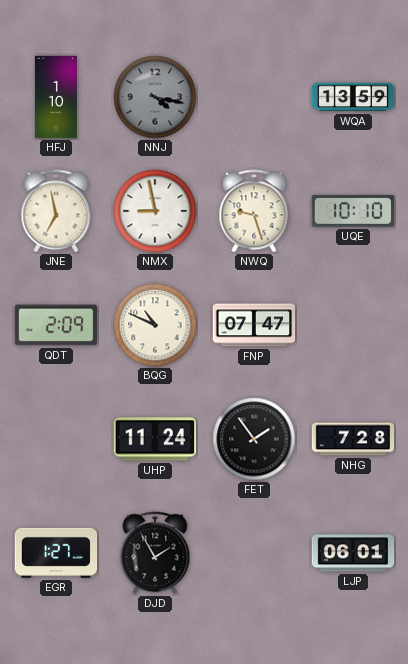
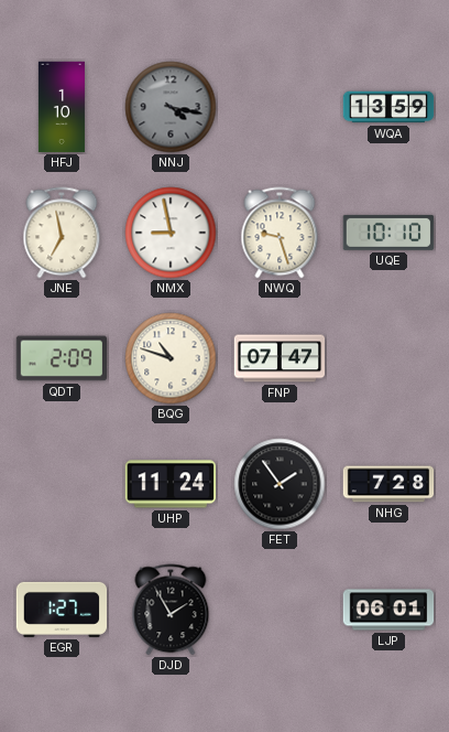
BQG: 10:49 -> 10:48
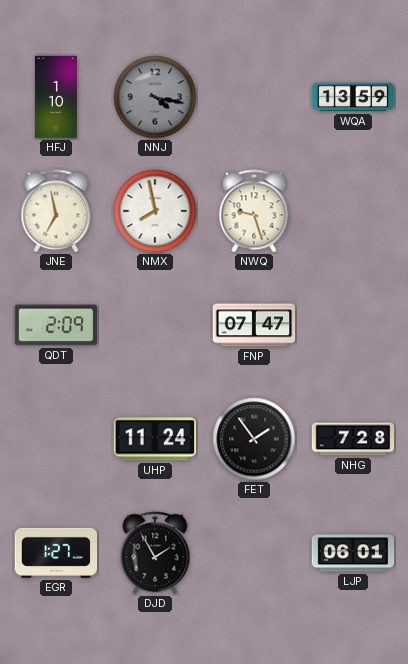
NMX: 8:58 -> 7:58
UQE: 10:10 -> none
BQG: 10:48 -> none
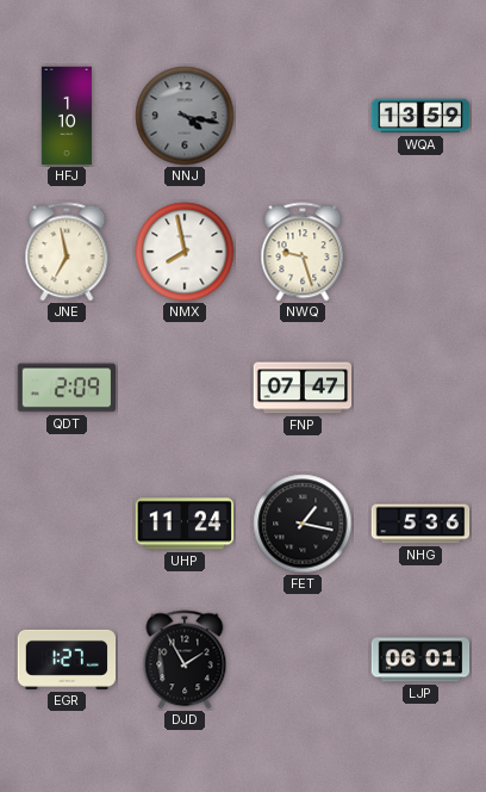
FET: 1:54 -> 1:17
NHG: 7:28 -> 5:36
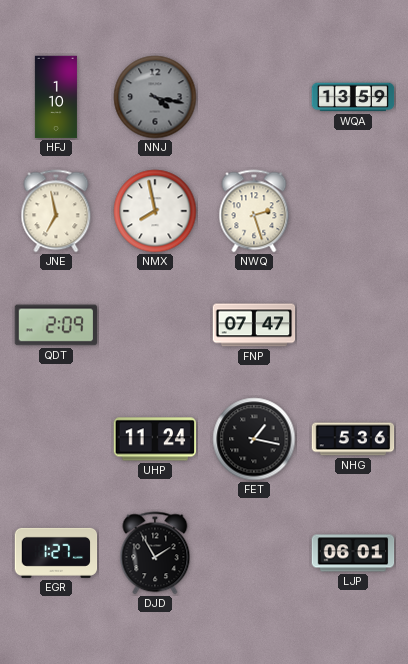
NWQ: 9:27 -> 2:27
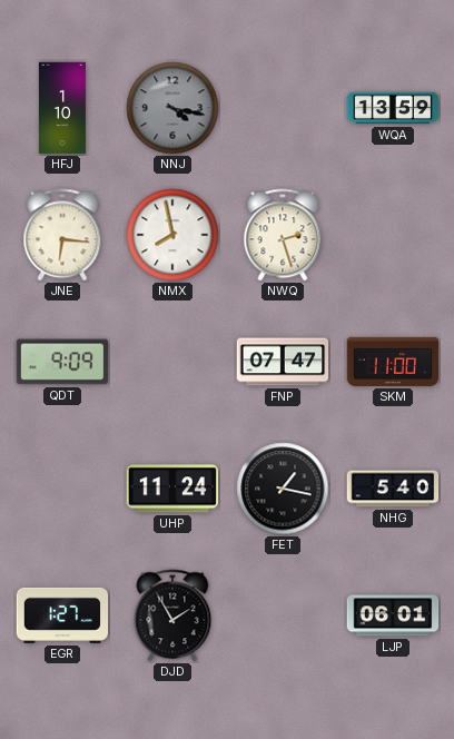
JNE: 6:58 -> 6:16
QDT: 2:09 -> 9:09
SKM: none -> 11:00
NHG: 5:36 -> 5:40
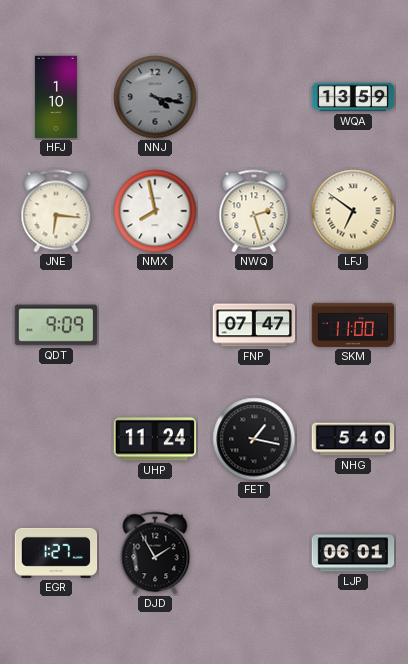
LFJ: none -> 6:51
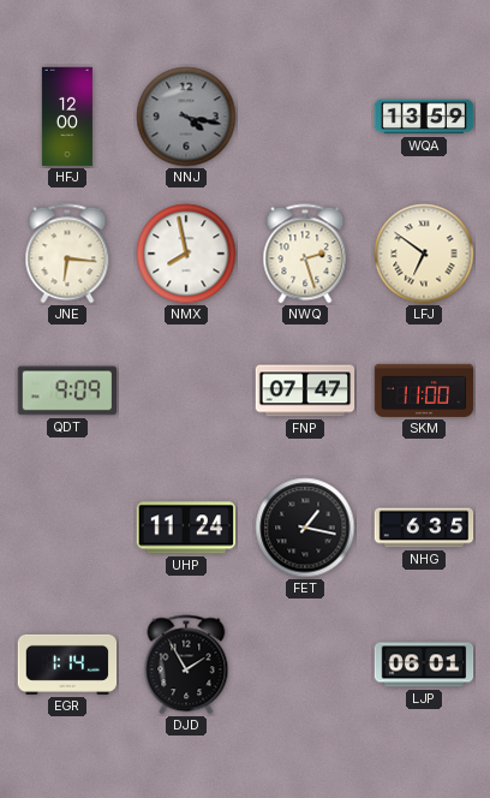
HFJ: 1:10 -> 12:00
NHG: 5:40 -> 6:35
EGR: 1:27 -> 1:14
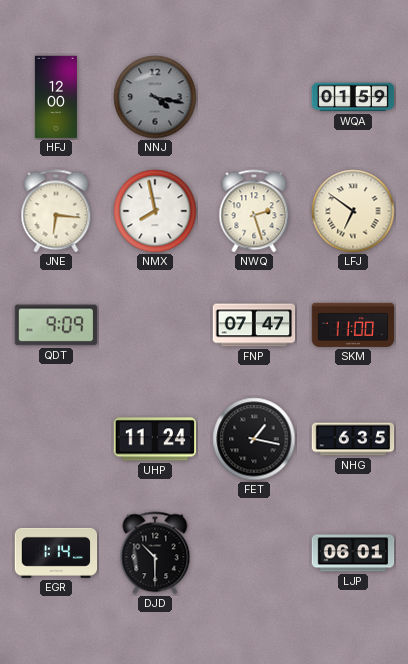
WQA: 13:59 -> 01:59
DJD: 1:55 -> 10:30
